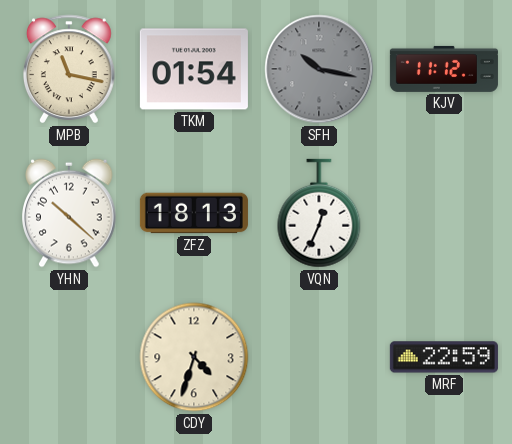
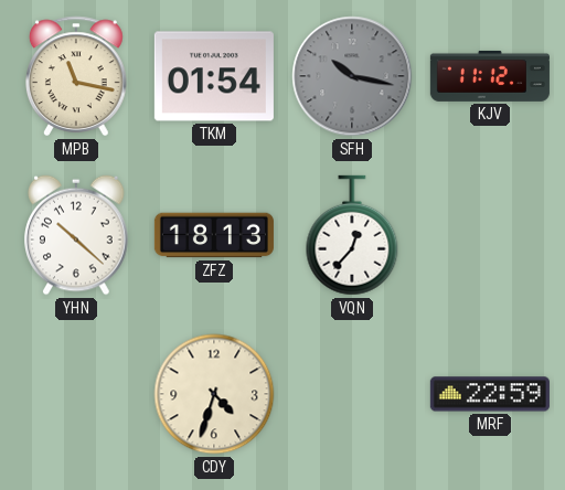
VQN: 12:34 -> 12:37
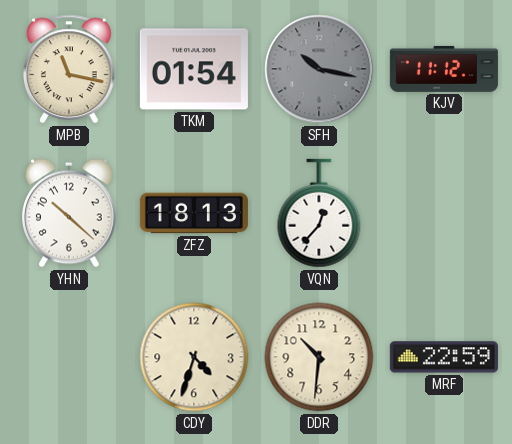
DDR: none -> 10:31
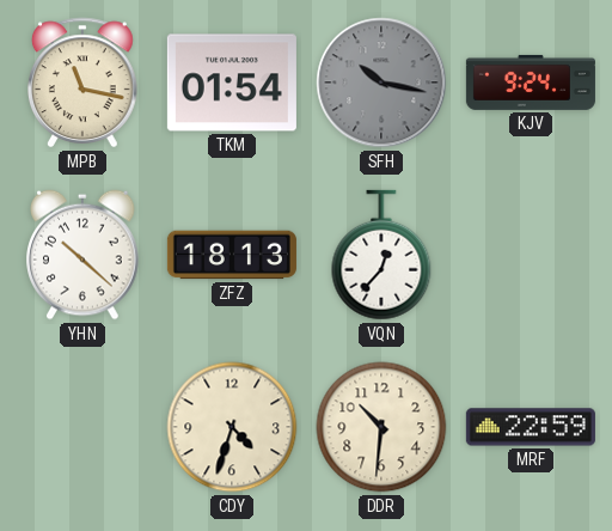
KJV: 11:12 -> 9:24
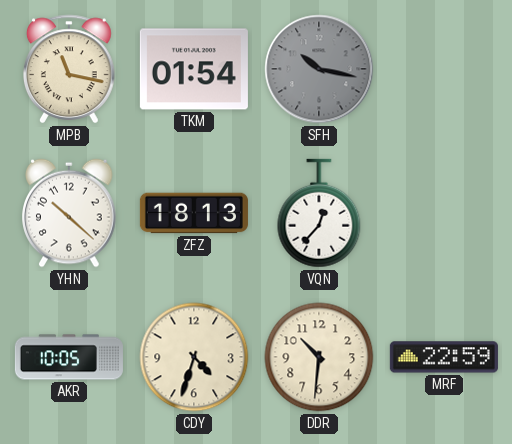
KJV: 9:24 -> none
AKR: none -> 10:05
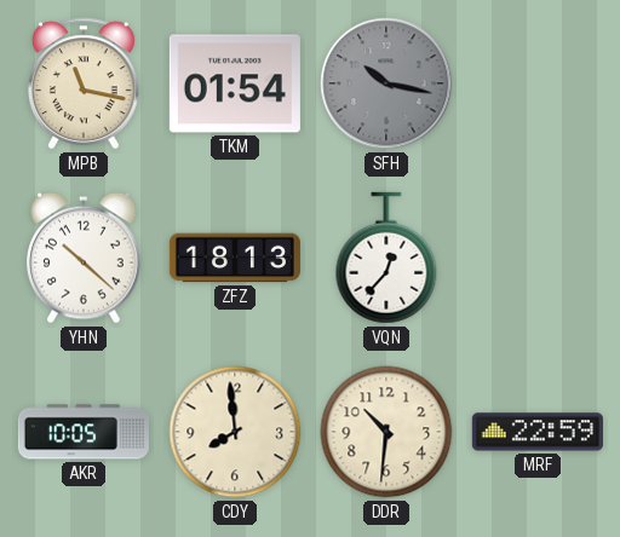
CDY: 4:33 -> 7:59
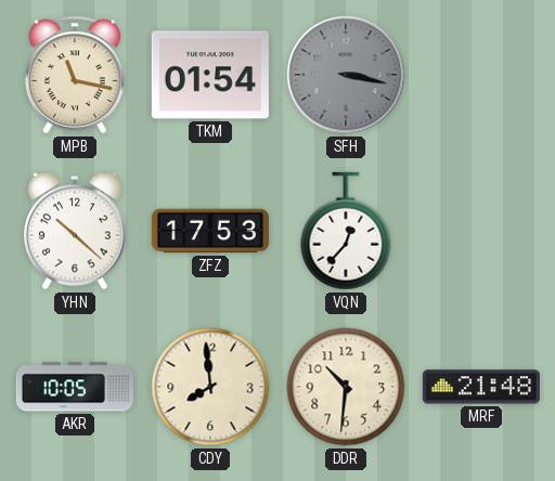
SFH: 10:17 -> 3:17
ZFZ: 18:13 -> 17:53
MRF: 22:59 -> 21:48
